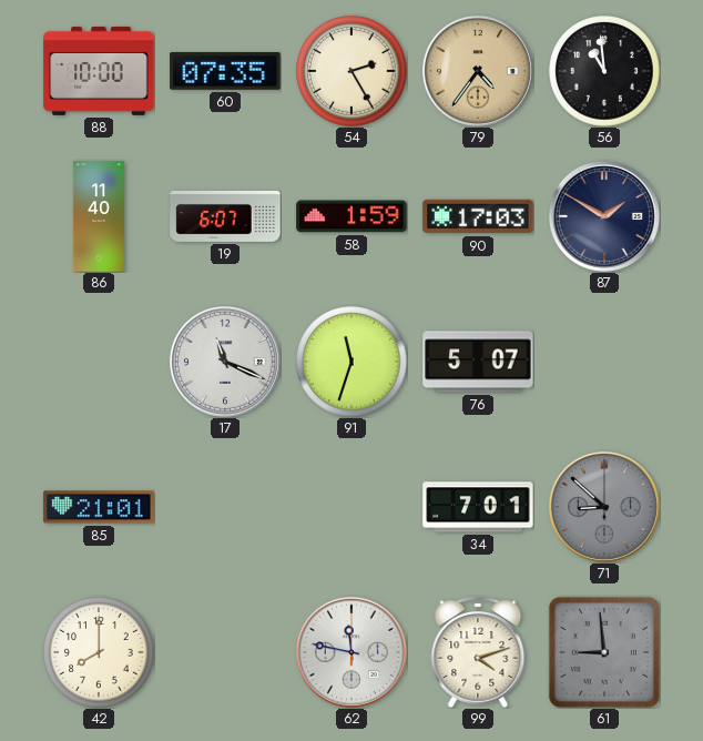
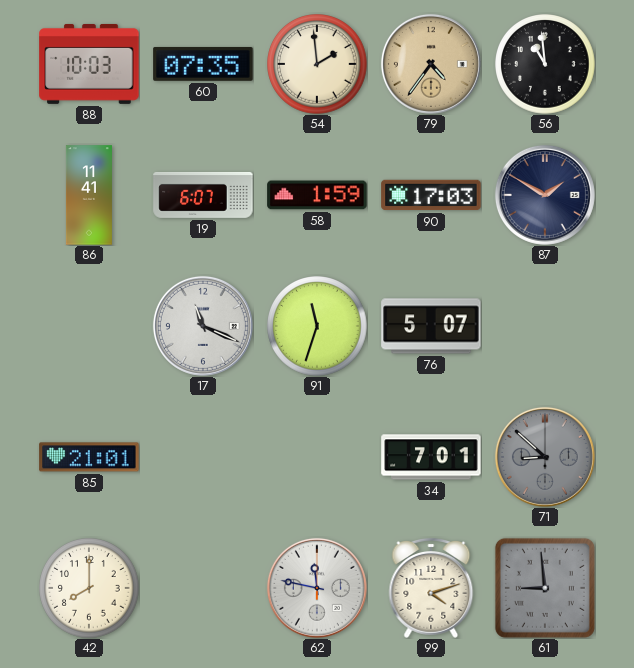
88: 10:00 -> 10:03
54: 2:25 -> 1:59
86: 11:40 -> 11:41
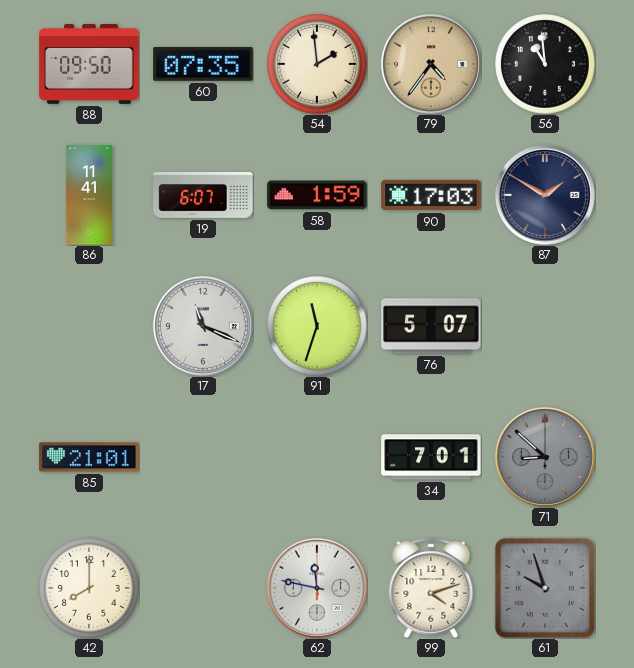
88: 10:03 -> 09:50
61: 8:59 -> 9:57
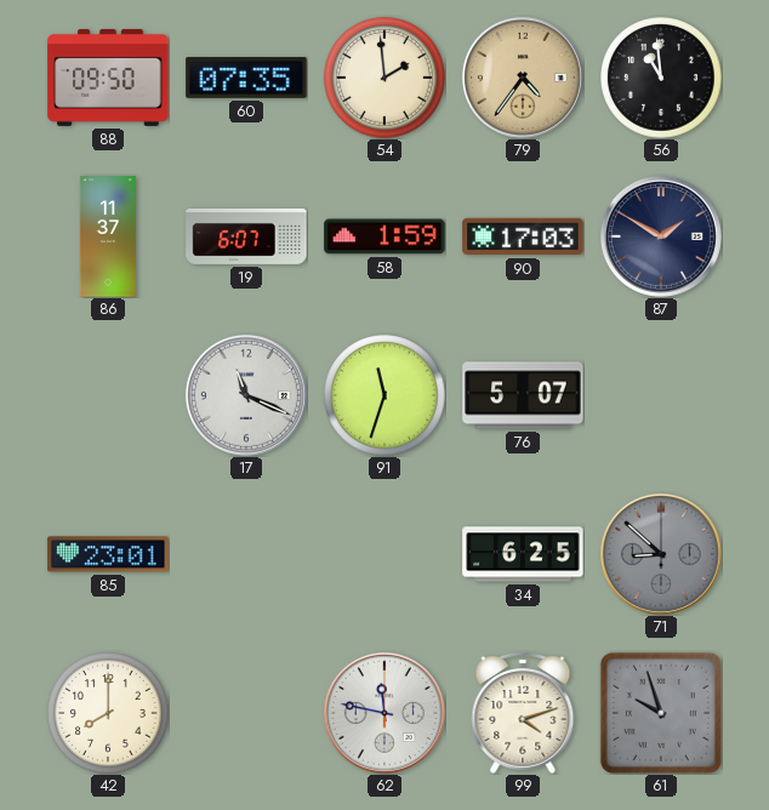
86: 11:41 -> 11:37
85: 21:01 -> 23:01
34: 7:01 -> 6:25
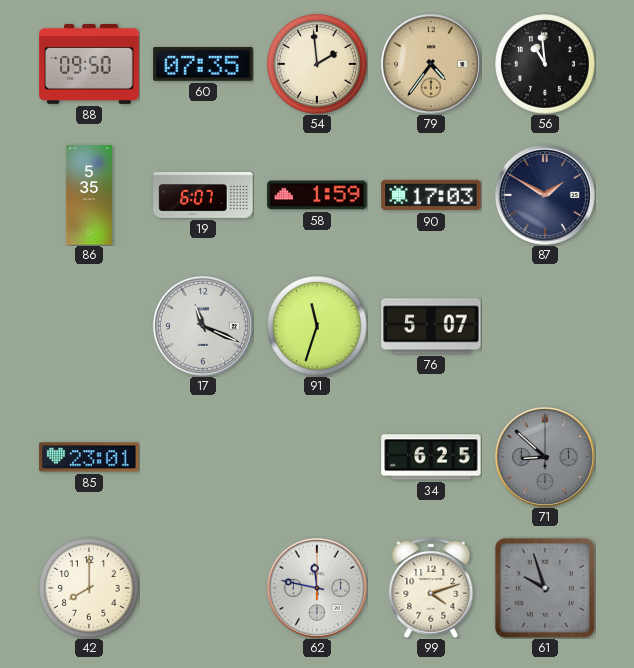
86: 11:37 -> 5:35
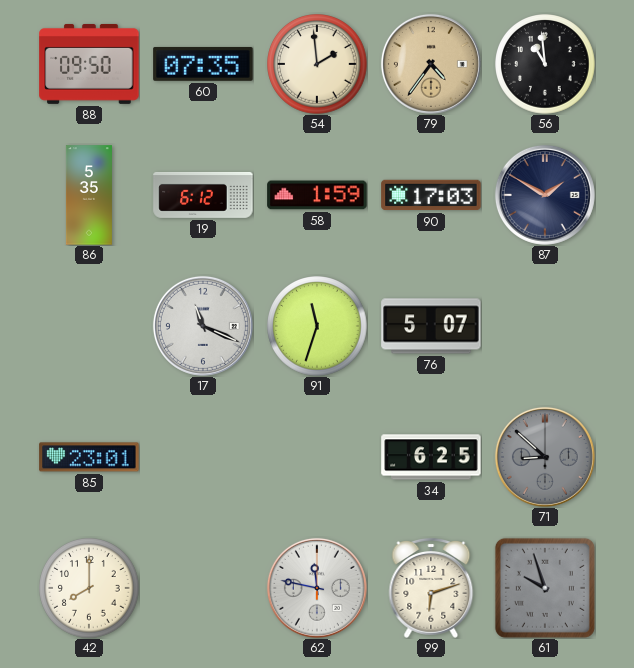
19: 6:07 -> 6:12
99: 4:12 -> 6:12
